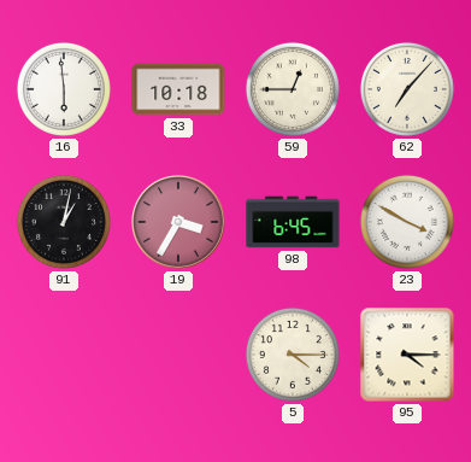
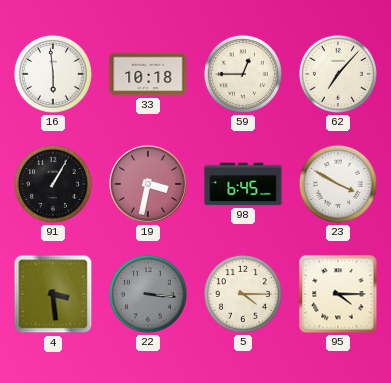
91: 1:02 -> 1:05
19: 3:35 -> 3:32
4: none -> 3:29
22: none -> 3:16
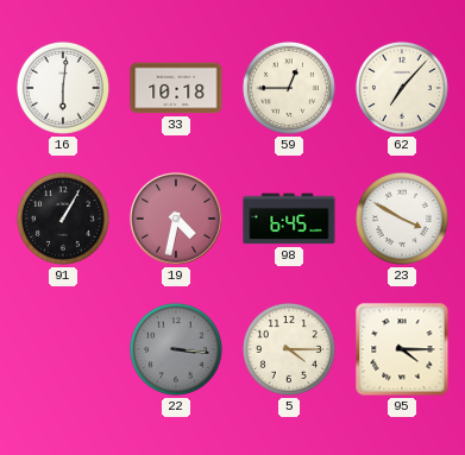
16: 5:59 -> 6:01
19: 3:32 -> 4:32
4: 3:29 -> none
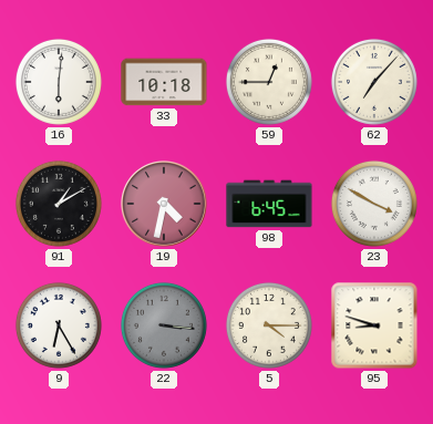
91: 1:05 -> 1:10
9: none -> 6:25
95: 4:15 -> 8:48
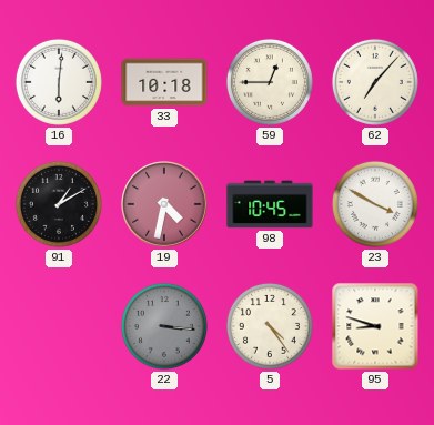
98: 6:45 -> 10:45
9: 6:25 -> none
5: 4:15 -> 4:24
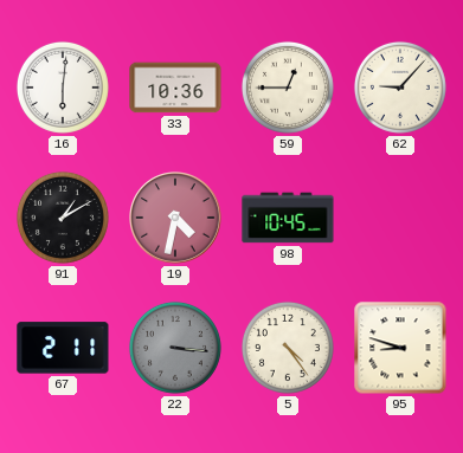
33: 10:18 -> 10:36
62: 7:07 -> 9:07
23: 3:50 -> none
67: none -> 2:11
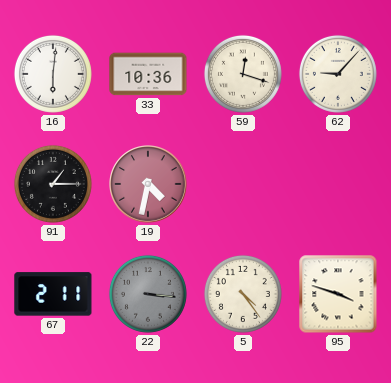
59: 12:45 -> 12:18
91: 1:10 -> 1:15
98: 10:45 -> none
95: 8:48 -> 3:48
